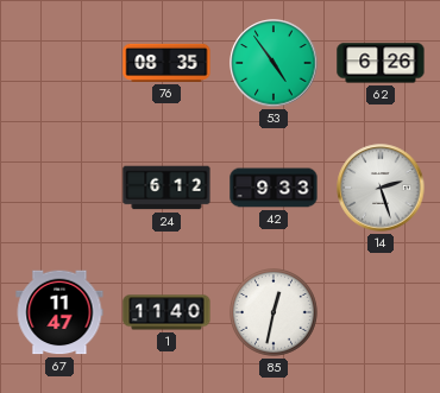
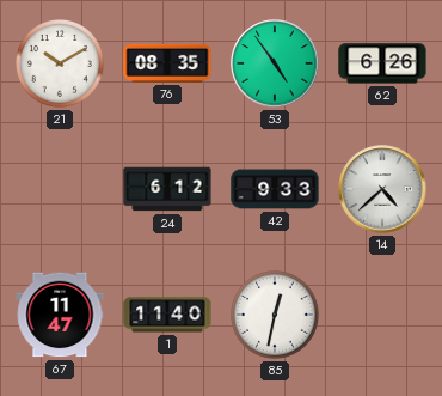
21: none -> 10:10
14: 2:27 -> 4:38
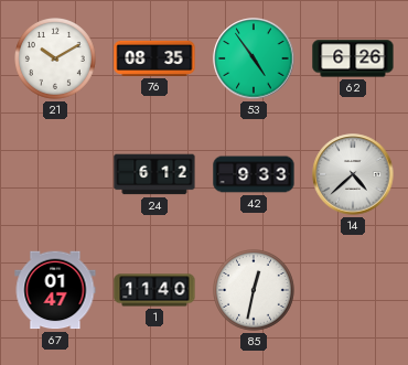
67: 11:47 -> 01:47
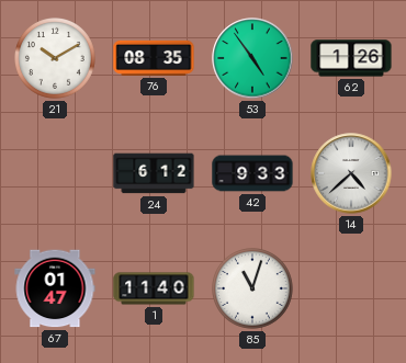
62: 6:26 -> 1:26
85: 12:32 -> 11:03
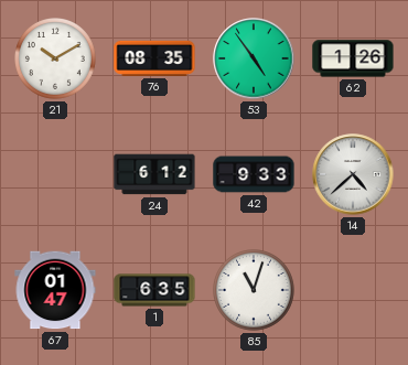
1: 11:40 -> 6:35
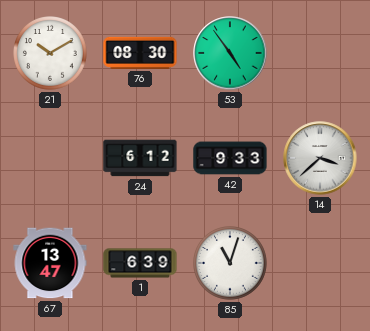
76: 08:35 -> 08:30
62: 1:26 -> none
14: 4:38 -> 3:38
67: 01:47 -> 13:47
1: 6:35 -> 6:39
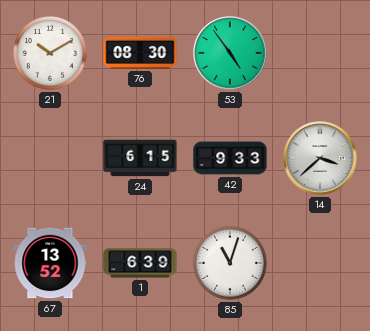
24: 6:12 -> 6:15
67: 13:47 -> 13:52
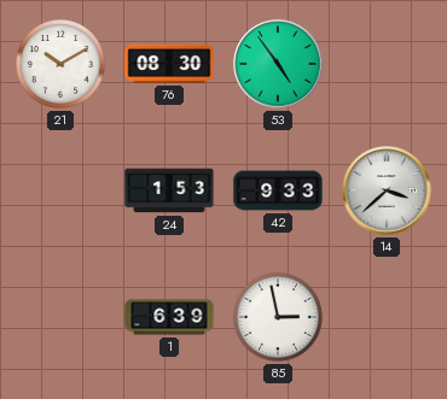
24: 6:15 -> 1:53
67: 13:52 -> none
85: 11:03 -> 2:58
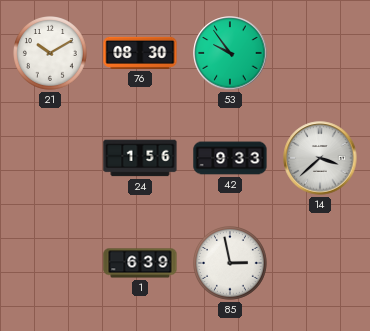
53: 4:54 -> 9:54
24: 1:53 -> 1:56
